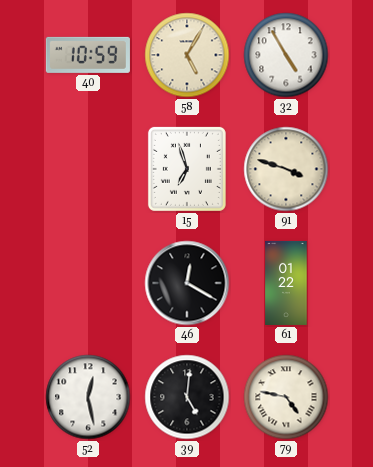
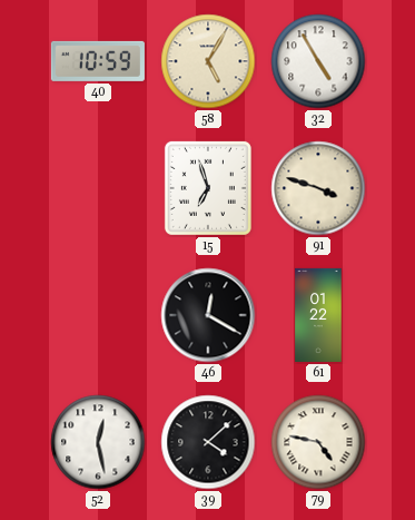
39: 5:01 -> 4:08
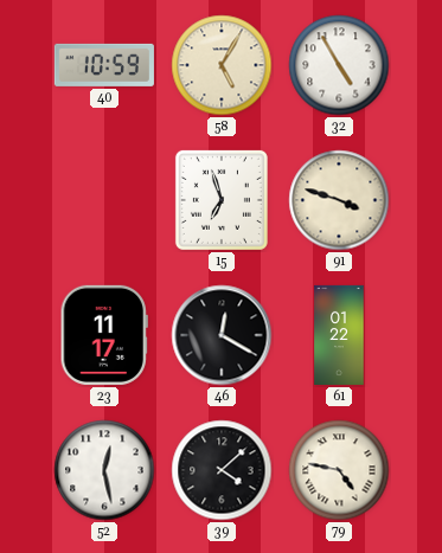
23: none -> 11:17
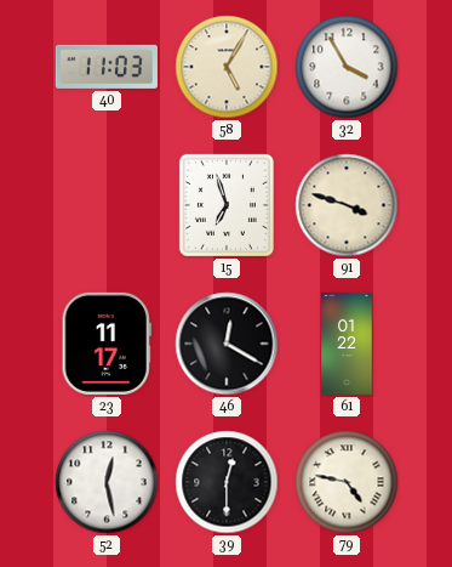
40: 10:59 -> 11:03
32: 4:55 -> 3:55
39: 4:08 -> 12:30
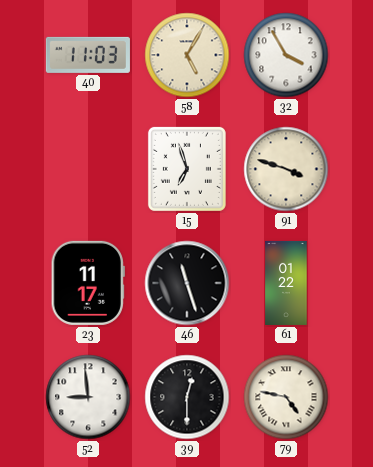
46: 12:20 -> 11:27
52: 12:28 -> 8:59
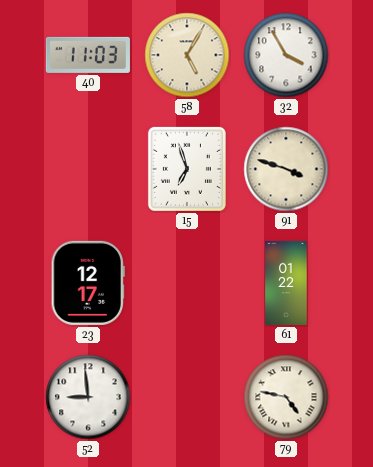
23: 11:17 -> 12:17
46: 11:27 -> none
39: 12:30 -> none
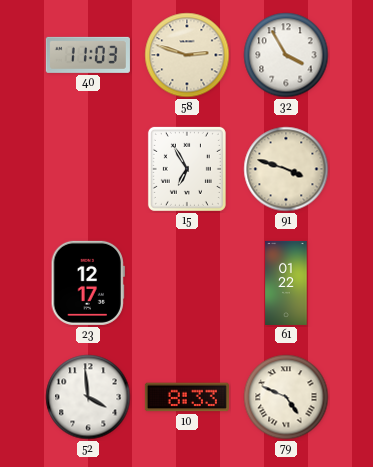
58: 5:05 -> 2:48
15: 6:57 -> 6:55
52: 8:59 -> 3:59
10: none -> 8:33
79: 4:47 -> 4:49
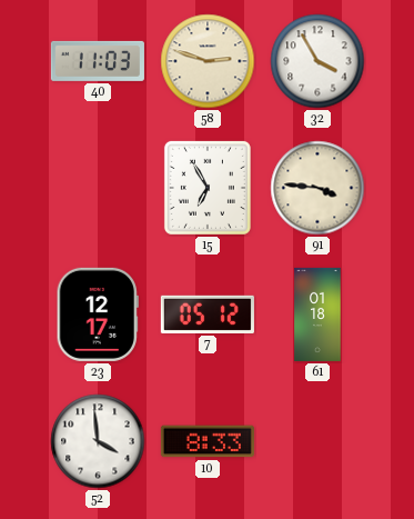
91: 3:48 -> 3:46
7: none -> 05:12
61: 01:22 -> 01:18
79: 4:49 -> none
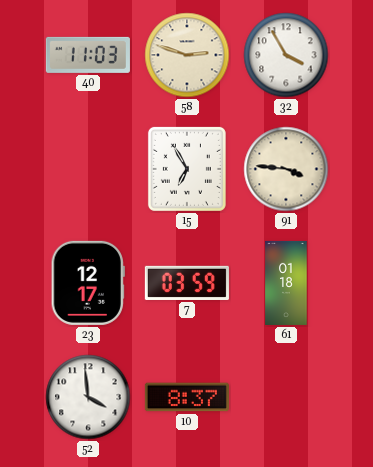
7: 05:12 -> 03:59
10: 8:33 -> 8:37
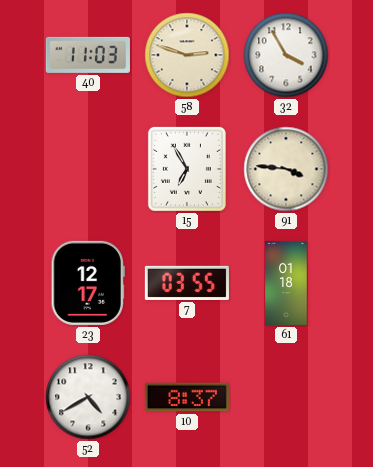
7: 03:59 -> 03:55
52: 3:59 -> 4:40
